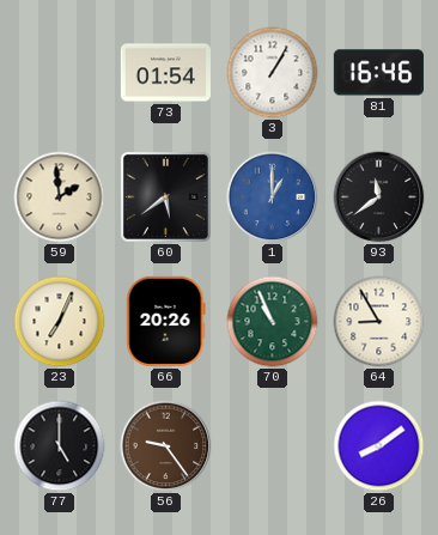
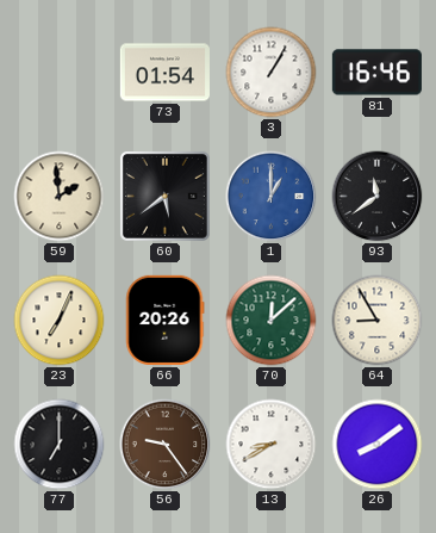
70: 10:56 -> 12:08
77: 5:00 -> 7:00
13: none -> 8:40
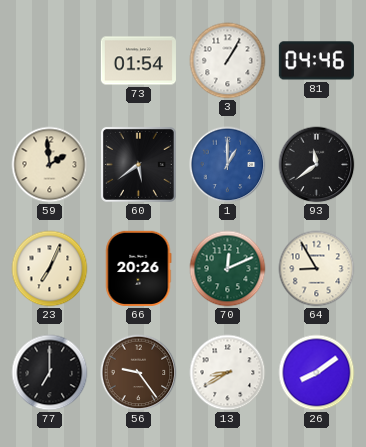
81: 16:46 -> 04:46
70: 12:08 -> 12:11
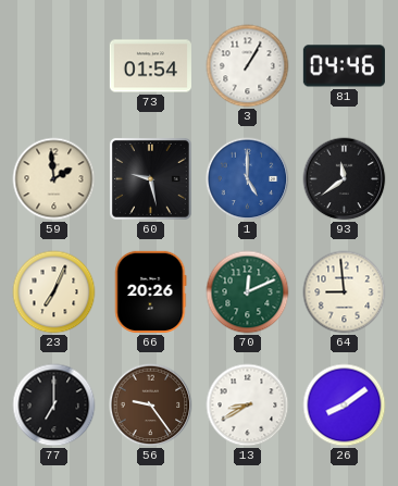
60: 5:39 -> 9:28
1: 1:00 -> 5:00
64: 8:55 -> 8:59
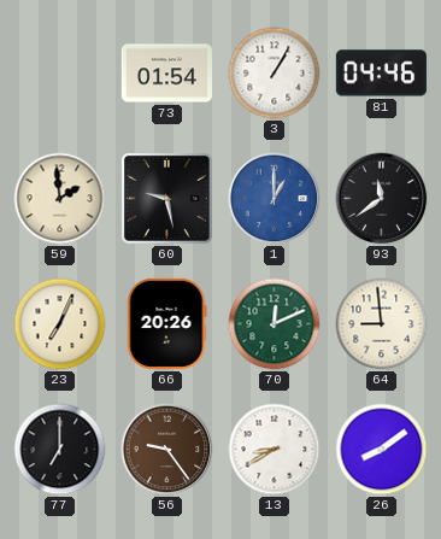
1: 5:00 -> 1:00
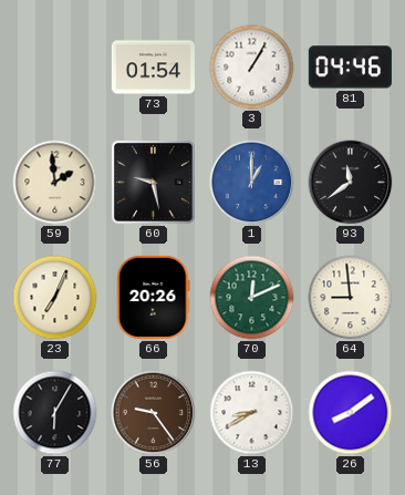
77: 7:00 -> 6:05
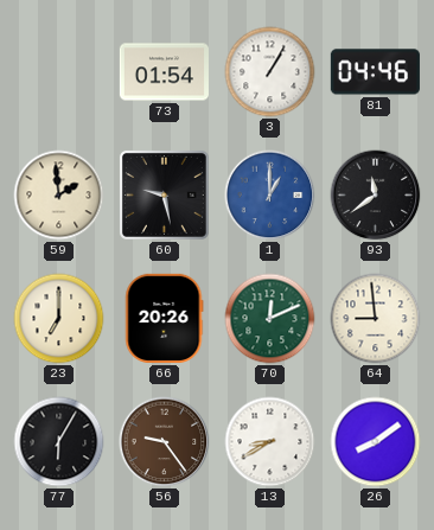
23: 7:04 -> 7:00
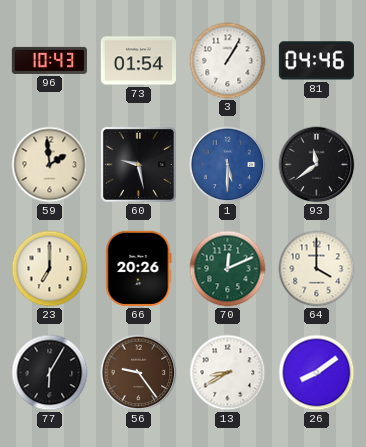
96: none -> 10:43
1: 1:00 -> 5:30
64: 8:59 -> 4:00
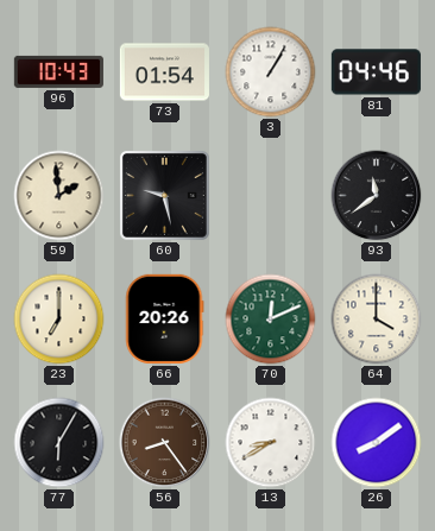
1: 5:30 -> none
56: 9:24 -> 8:24
